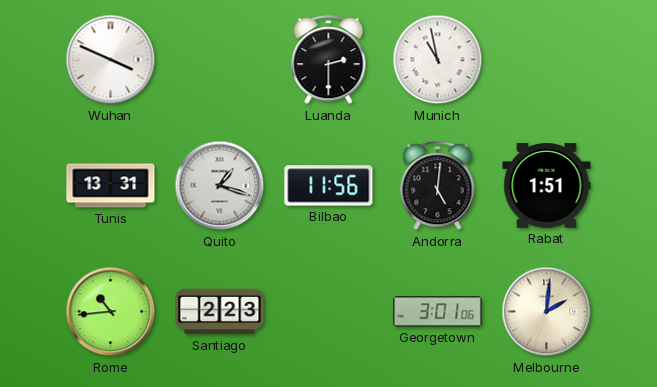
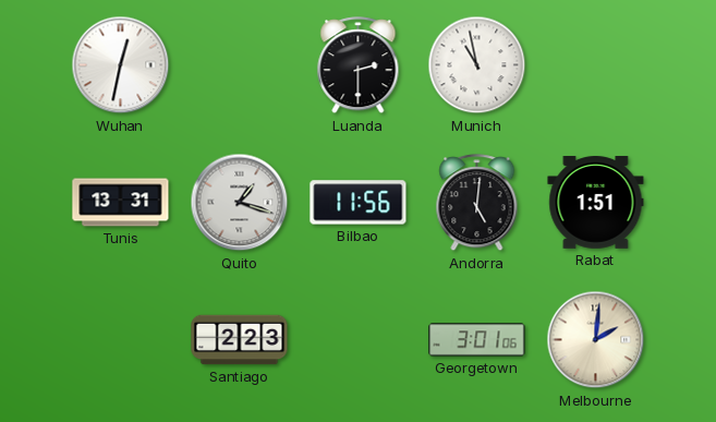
Wuhan: 3:49 -> 12:32
Rome: 10:44 -> none
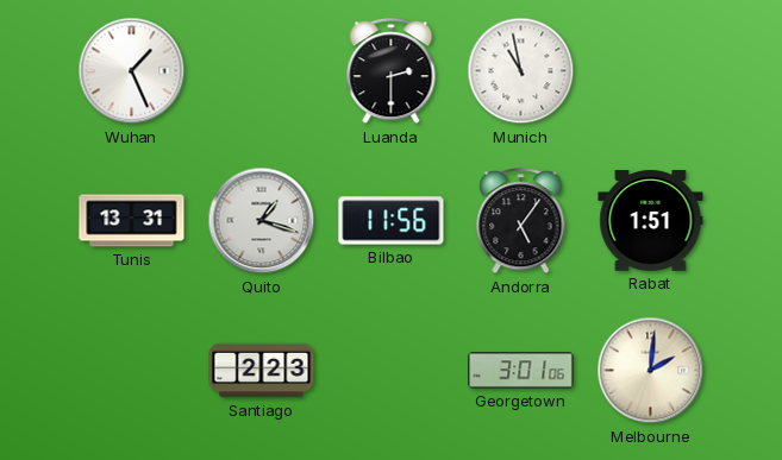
Wuhan: 12:32 -> 1:26
Andorra: 5:01 -> 5:06
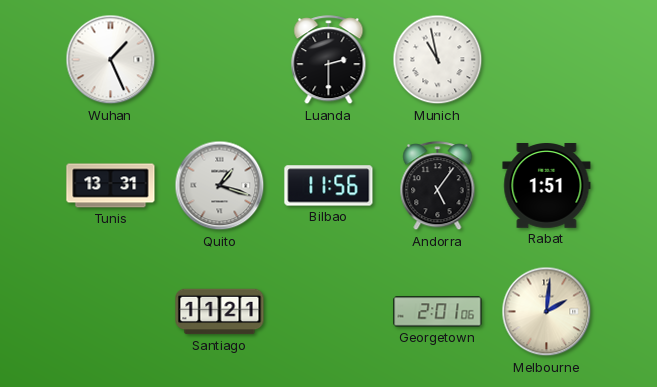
Santiago: 2:23 -> 11:21
Georgetown: 3:01 -> 2:01
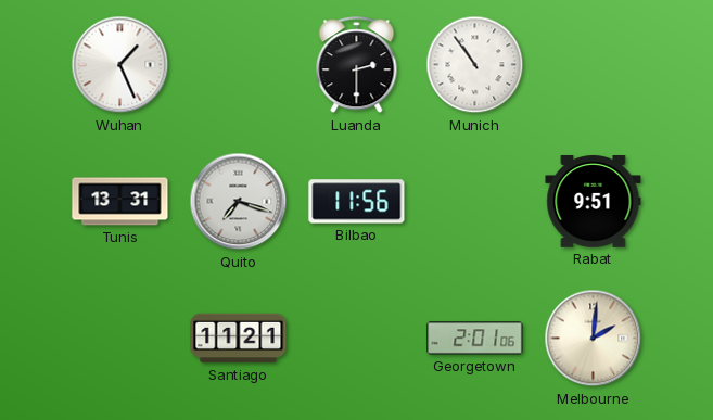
Munich: 10:58 -> 10:54
Quito: 1:18 -> 7:18
Andorra: 5:06 -> none
Rabat: 1:51 -> 9:51
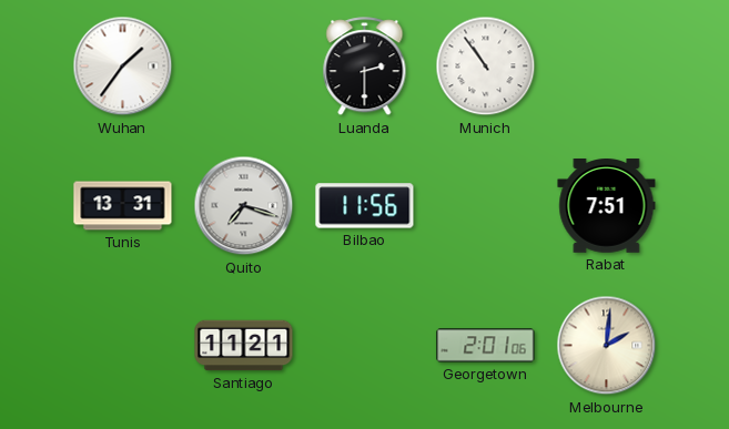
Wuhan: 1:26 -> 1:36
Rabat: 9:51 -> 7:51
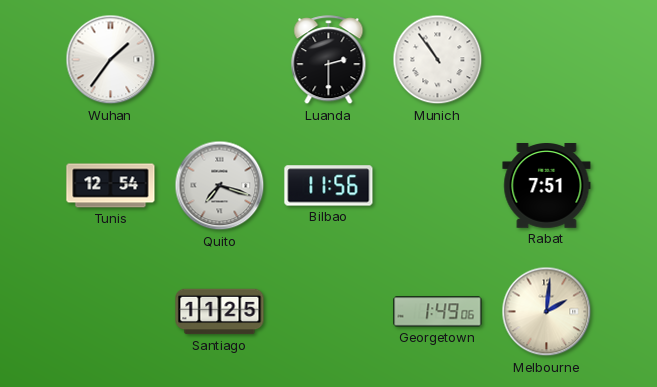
Tunis: 13:31 -> 12:54
Santiago: 11:21 -> 11:25
Georgetown: 2:01 -> 1:49
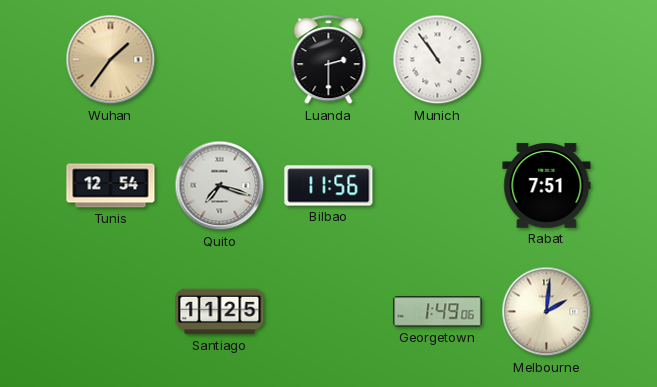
Wuhan dial: white -> champagne
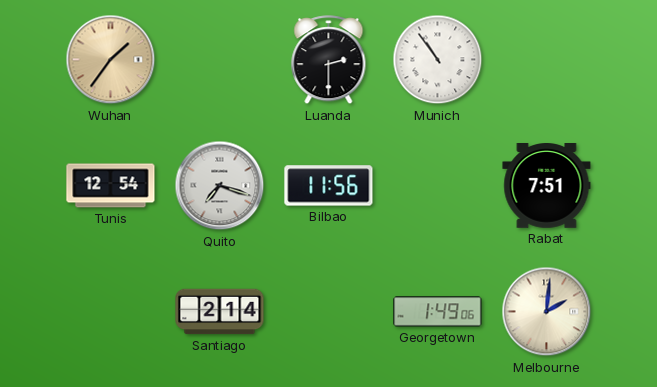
Santiago: 11:25 -> 2:14
